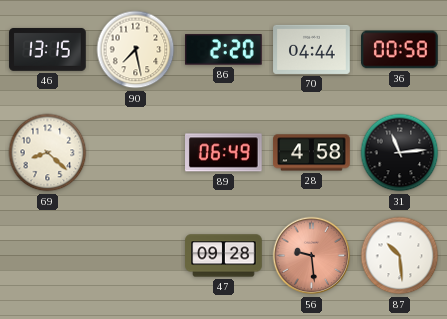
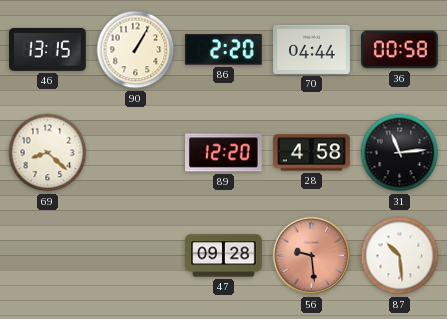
90: 7:28 -> 1:05
89: 06:49 -> 12:20
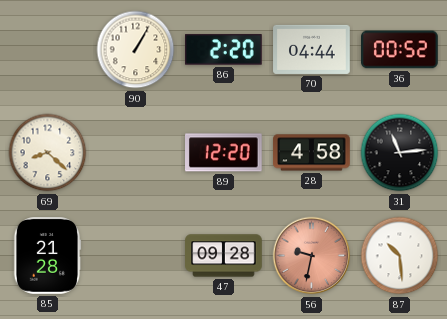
46: 13:15 -> none
36: 00:58 -> 00:52
85: none -> 21:28
56: 9:29 -> 9:32
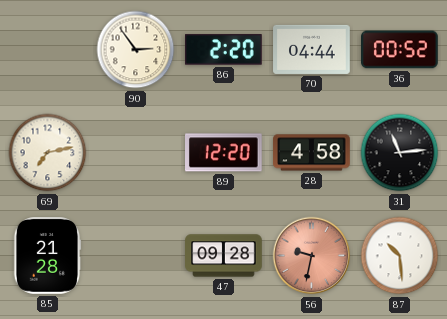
90: 1:05 -> 2:54
69: 8:22 -> 7:13
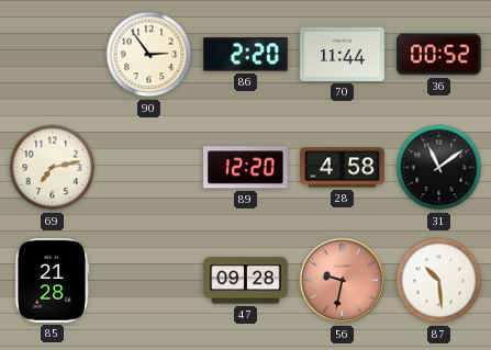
70: 04:44 -> 11:44
31: 11:14 -> 11:09
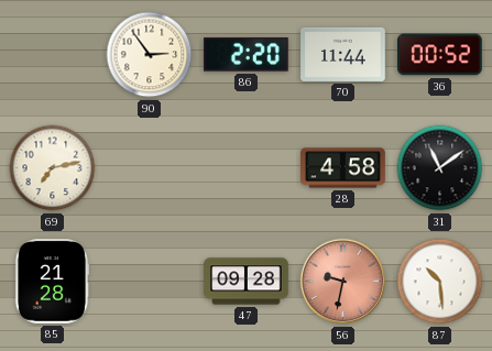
89: 12:20 -> none
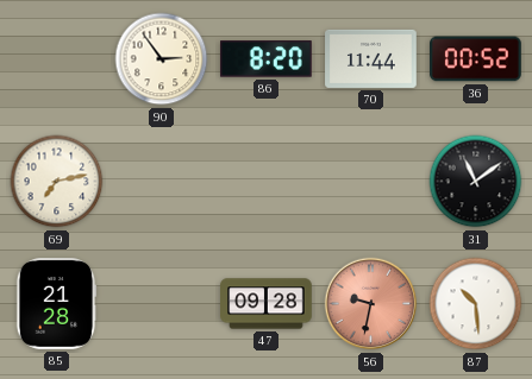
86: 2:20 -> 8:20
28: 4:58 -> none
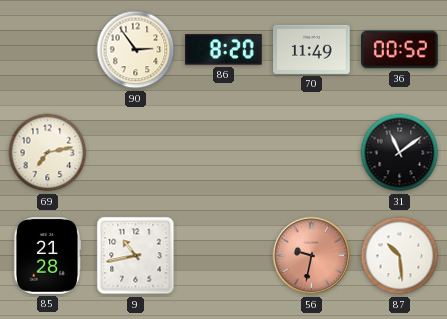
70: 11:44 -> 11:49
9: none -> 10:43
47: 09:28 -> none
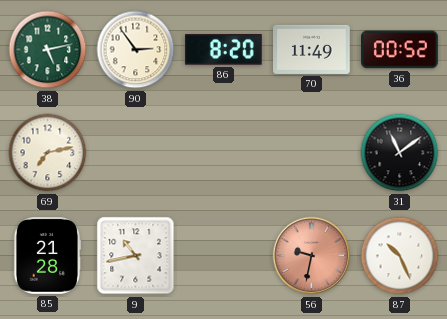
38: none -> 5:13
87: 10:29 -> 10:26
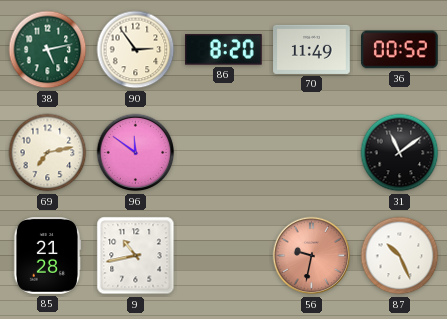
96: none -> 11:51
